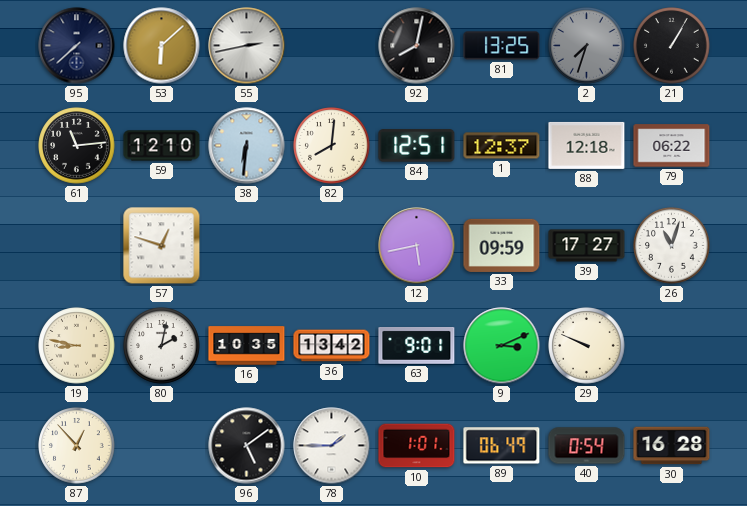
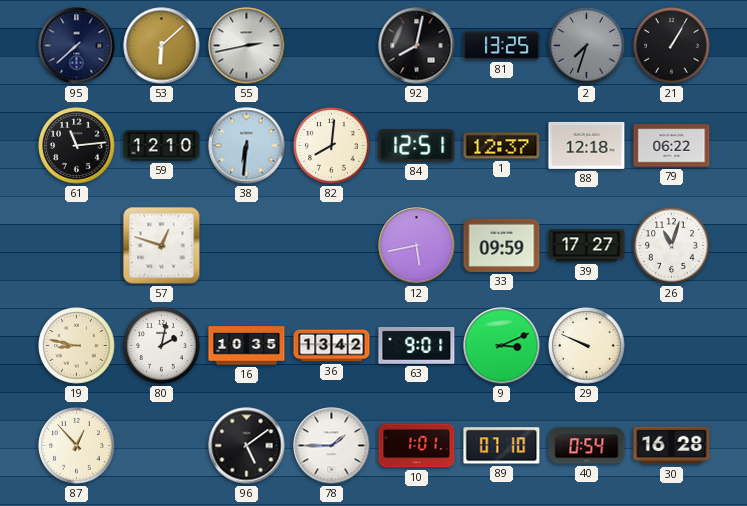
89: 06:49 -> 07:10
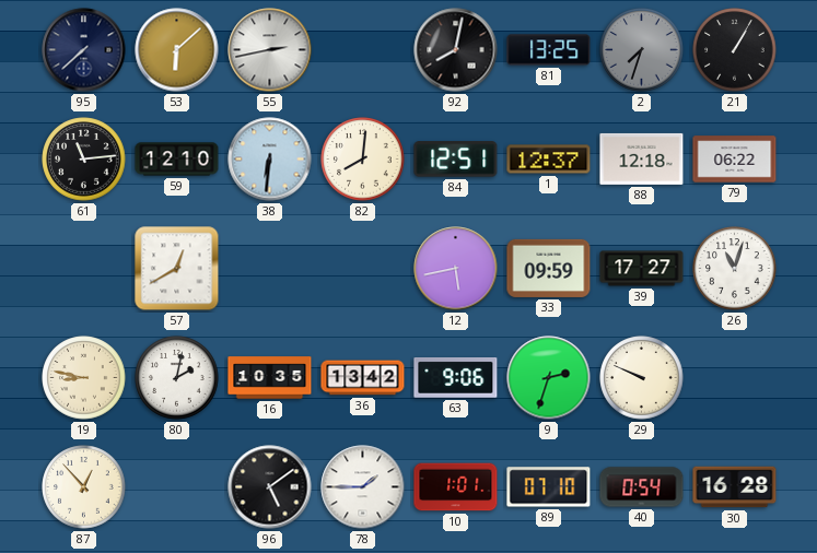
57: 12:48 -> 12:40
63: 9:01 -> 9:06
9: 3:11 -> 2:33
